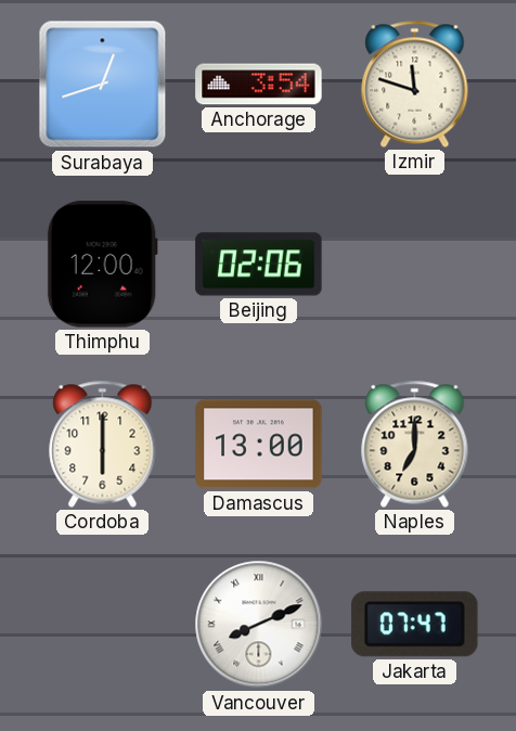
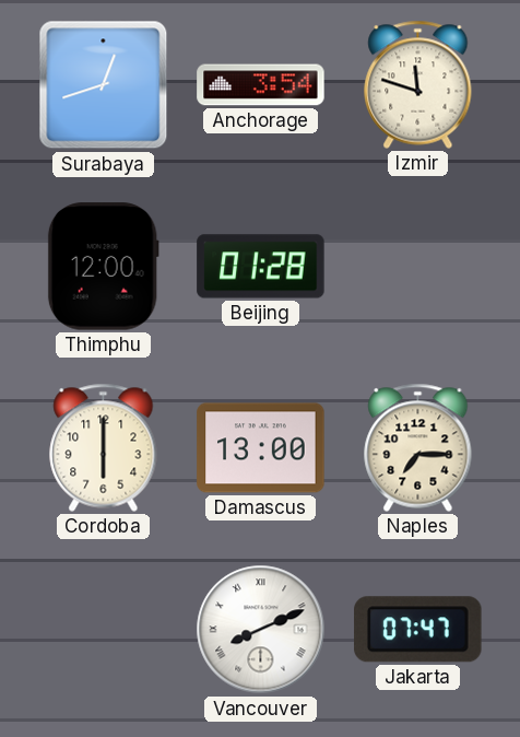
Beijing: 02:06 -> 01:28
Naples: 7:00 -> 7:15
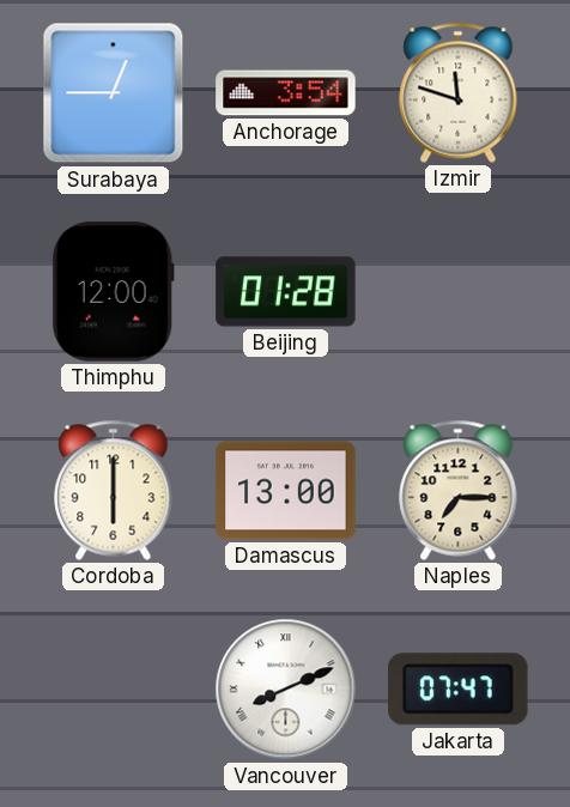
Surabaya: 12:42 -> 12:45
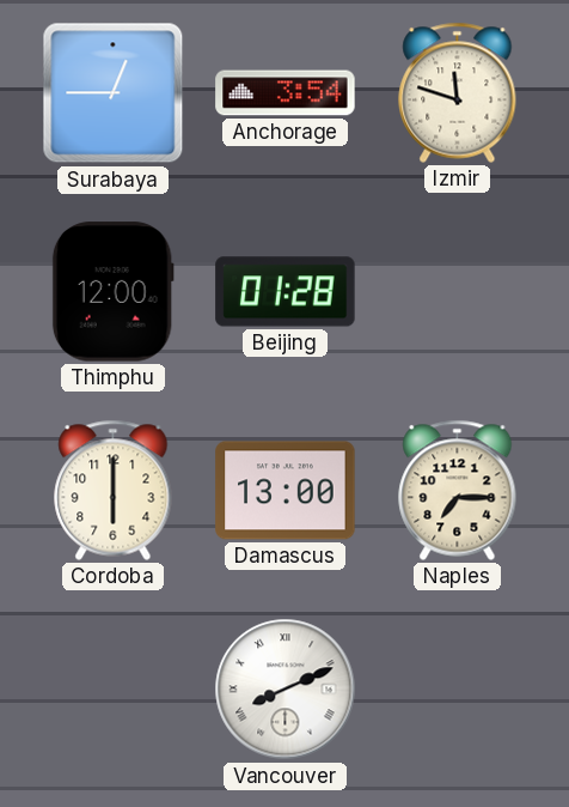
Jakarta: 07:47 -> none
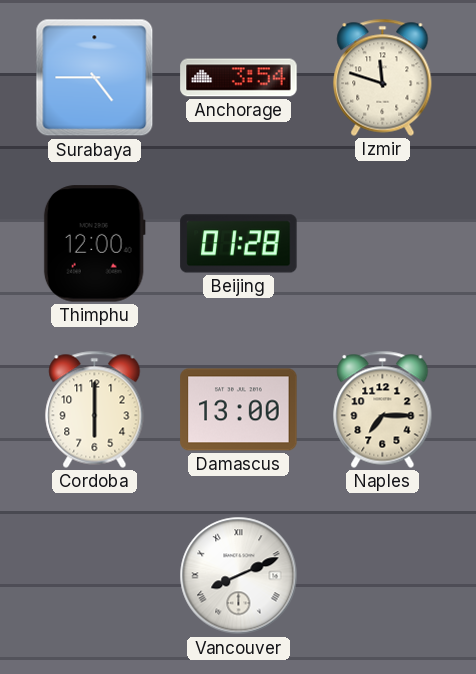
Surabaya: 12:45 -> 4:45
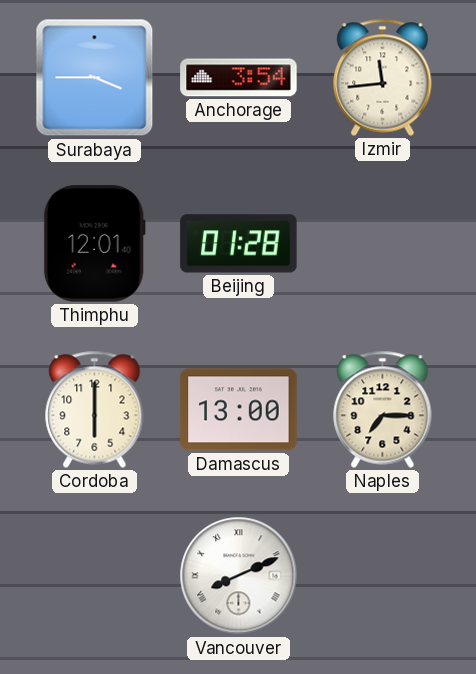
Surabaya: 4:45 -> 3:45
Izmir: 11:48 -> 11:44
Thimphu: 12:00 -> 12:01
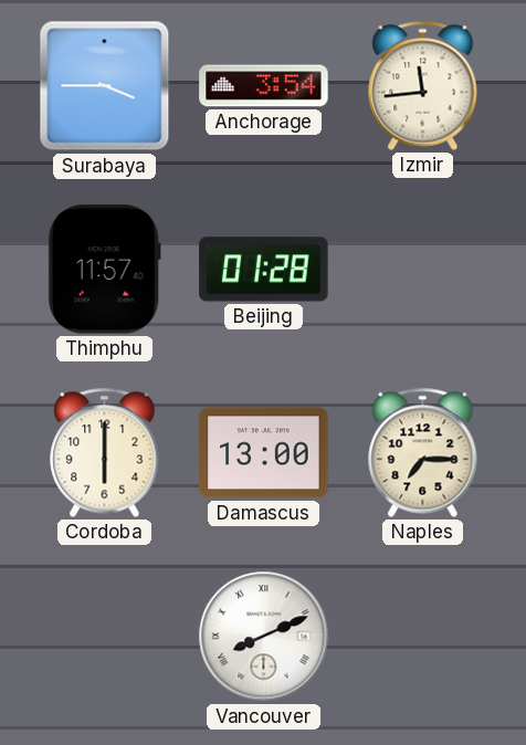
Thimphu: 12:01 -> 11:57
